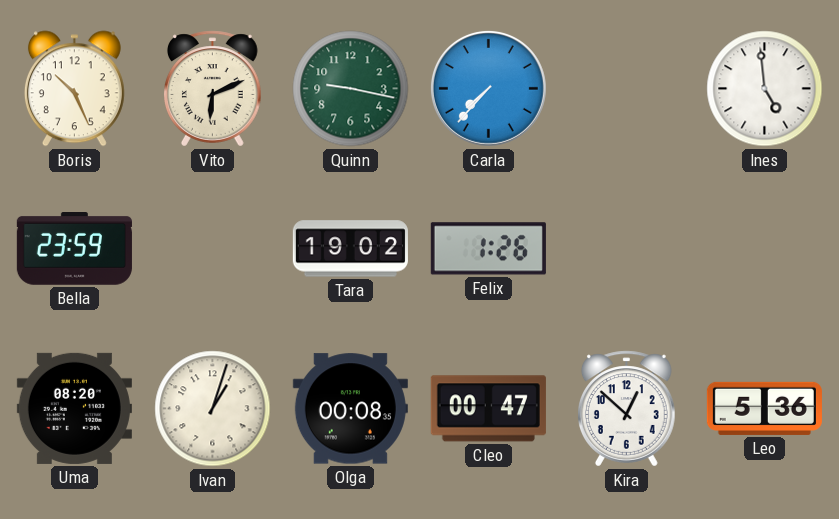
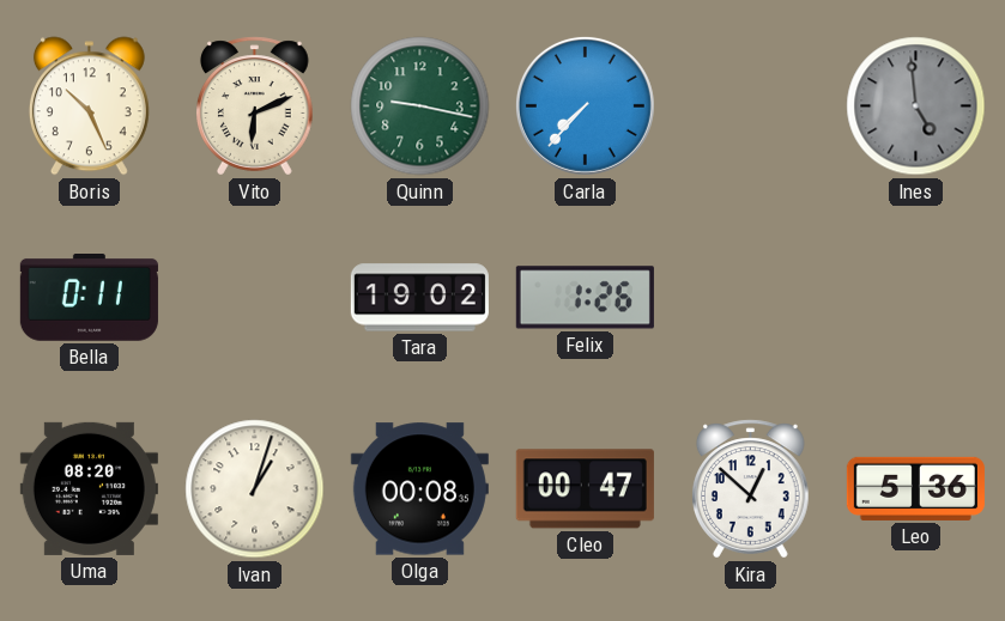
Ines dial: white -> grey
Bella: 23:59 -> 0:11
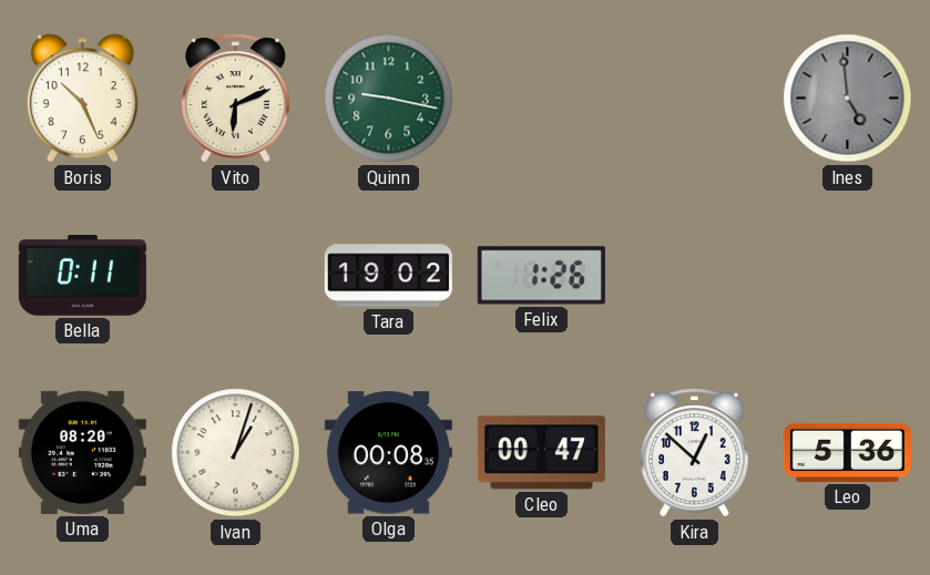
Carla: 7:37 -> none
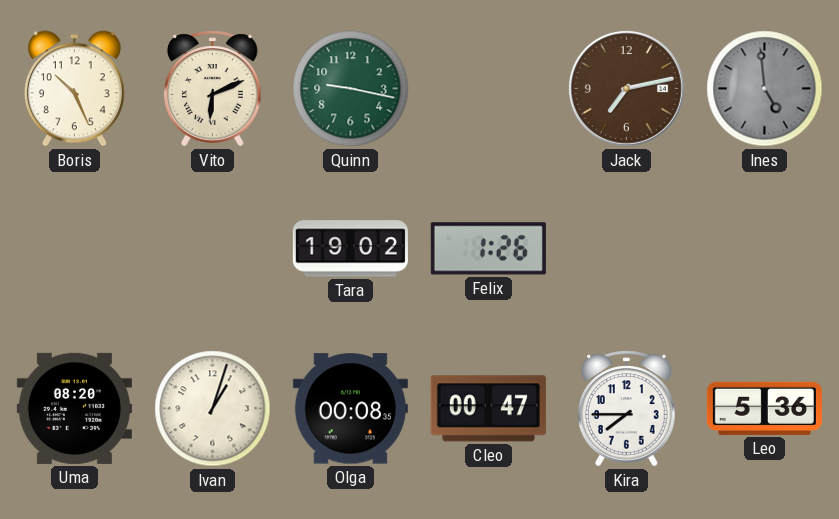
Jack: none -> 7:13
Bella: 0:11 -> none
Kira: 12:52 -> 7:45
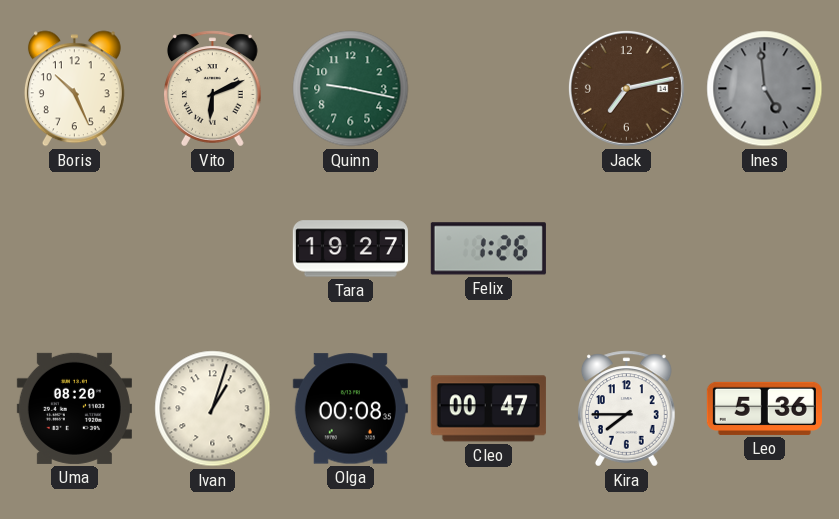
Tara: 19:02 -> 19:27
